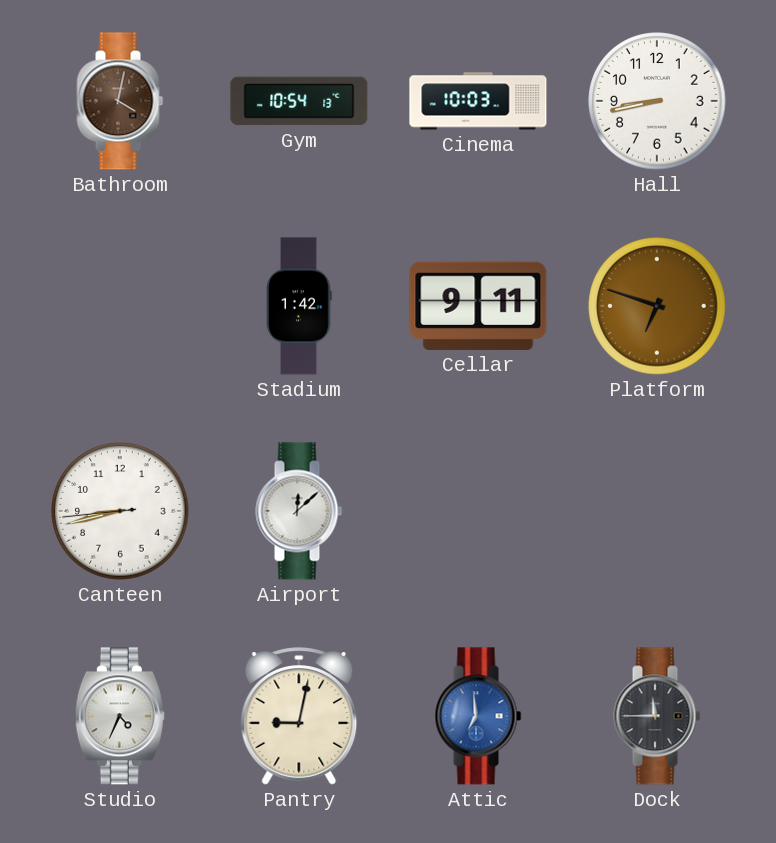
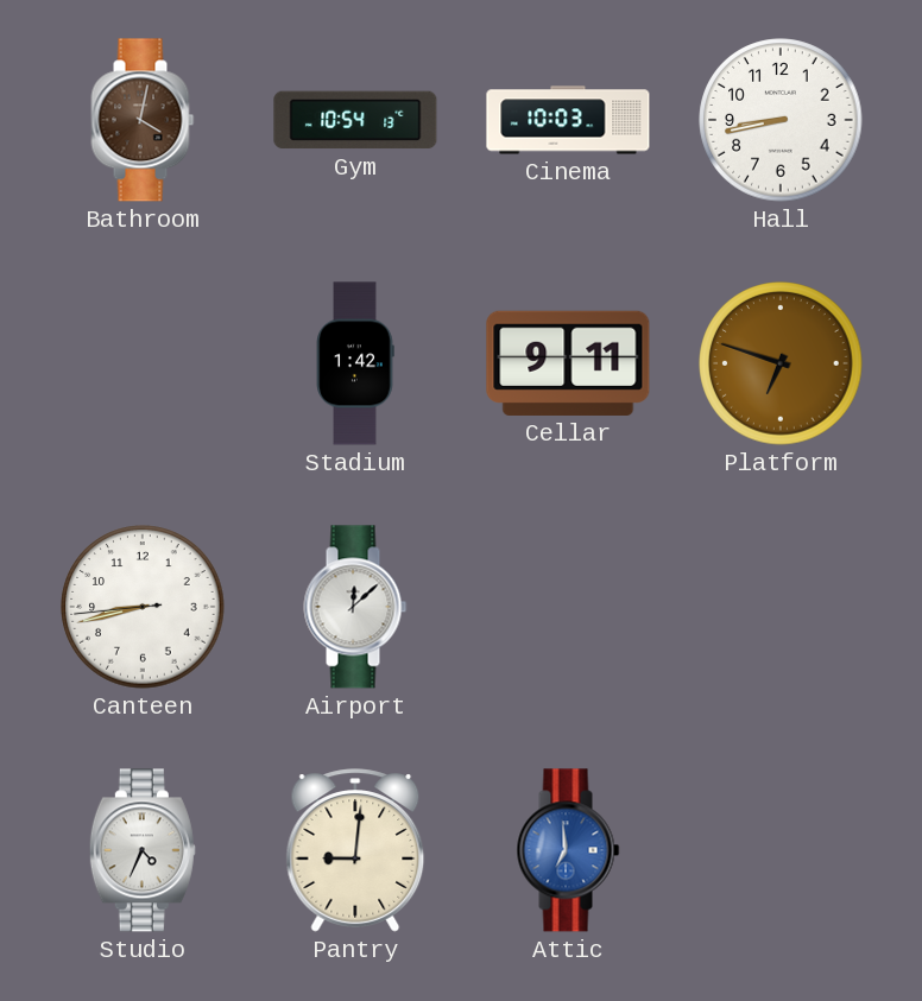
Pantry: 9:02 -> 9:01
Dock: 11:45 -> none
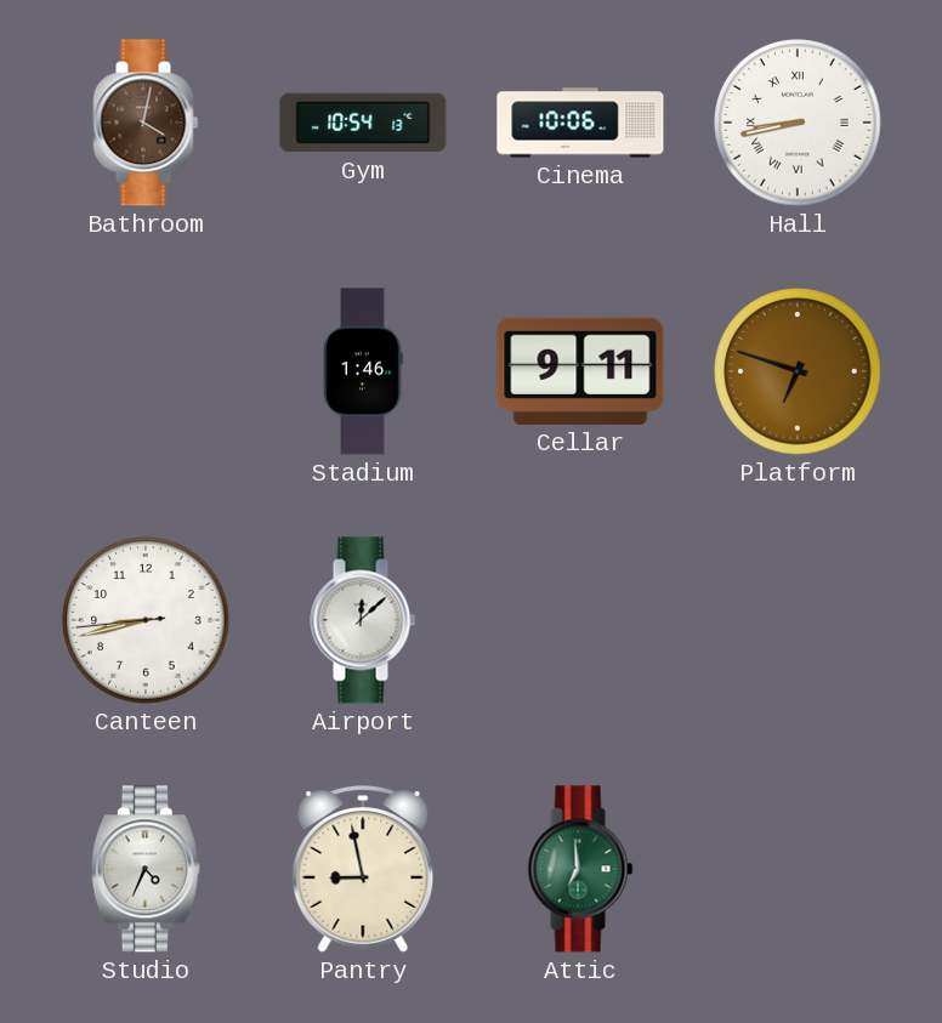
Cinema: 10:03 -> 10:06
Hall numerals: Arabic -> Roman
Stadium: 1:42 -> 1:46
Pantry: 9:01 -> 8:58
Attic dial: blue -> green
